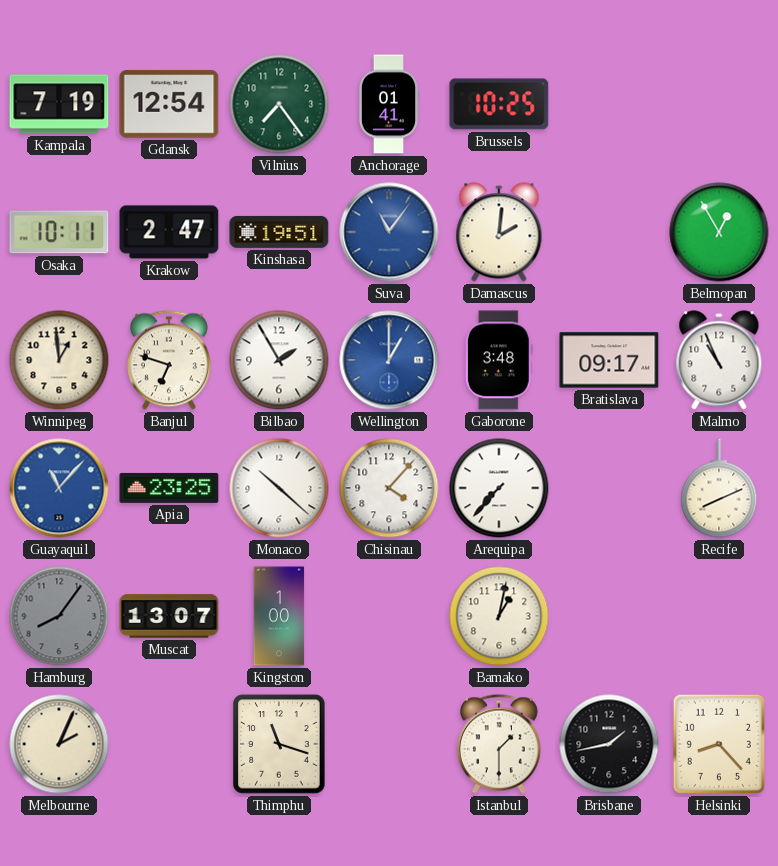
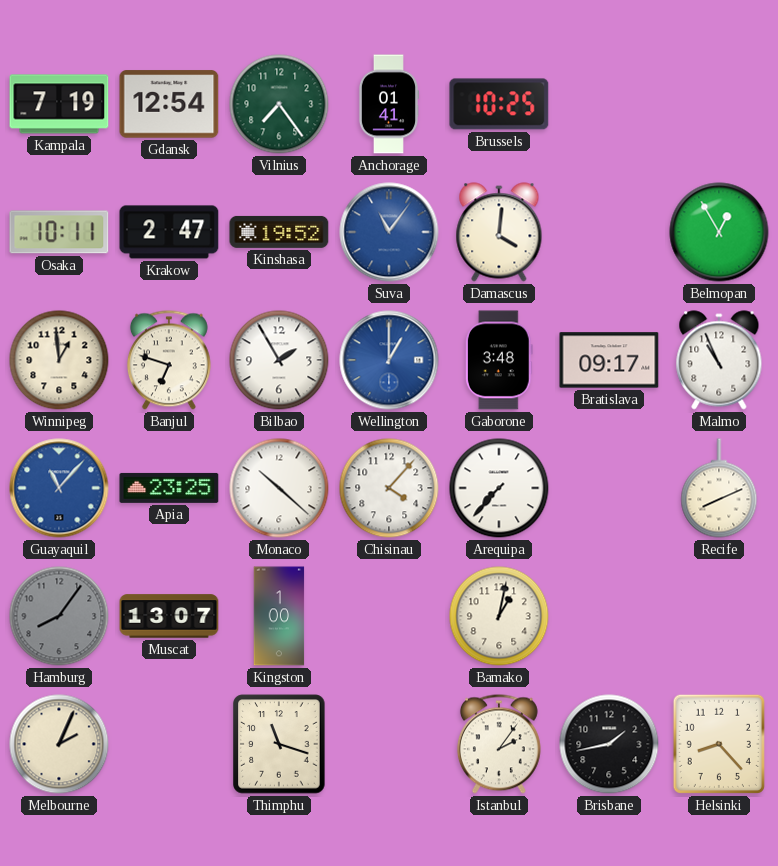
Kinshasa: 19:51 -> 19:52
Damascus: 2:01 -> 4:01
Istanbul: 1:30 -> 2:06
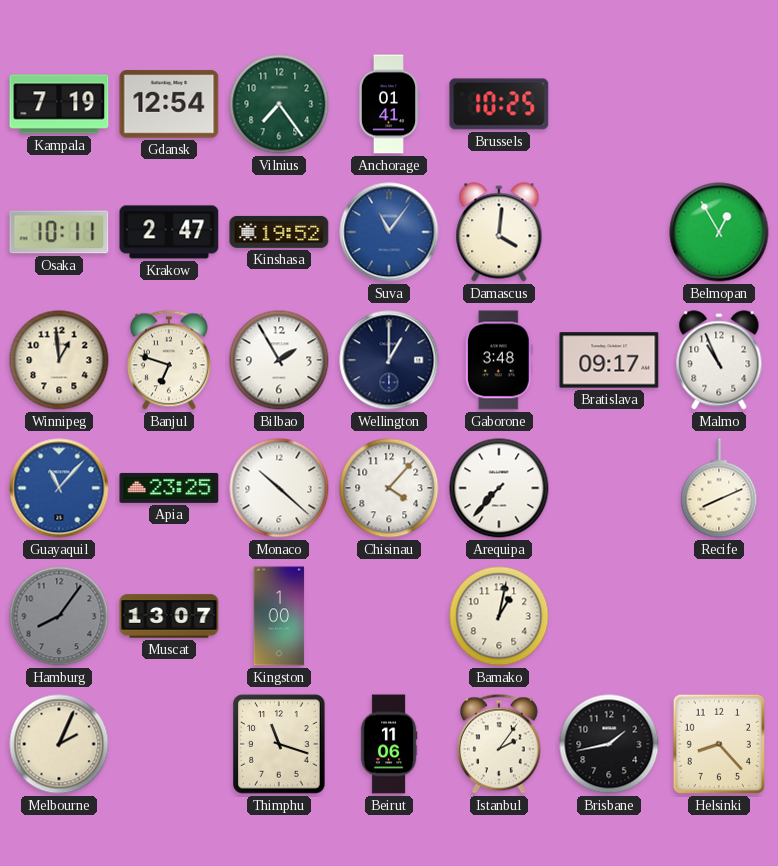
Wellington dial: blue -> navy
Beirut: none -> 11:06
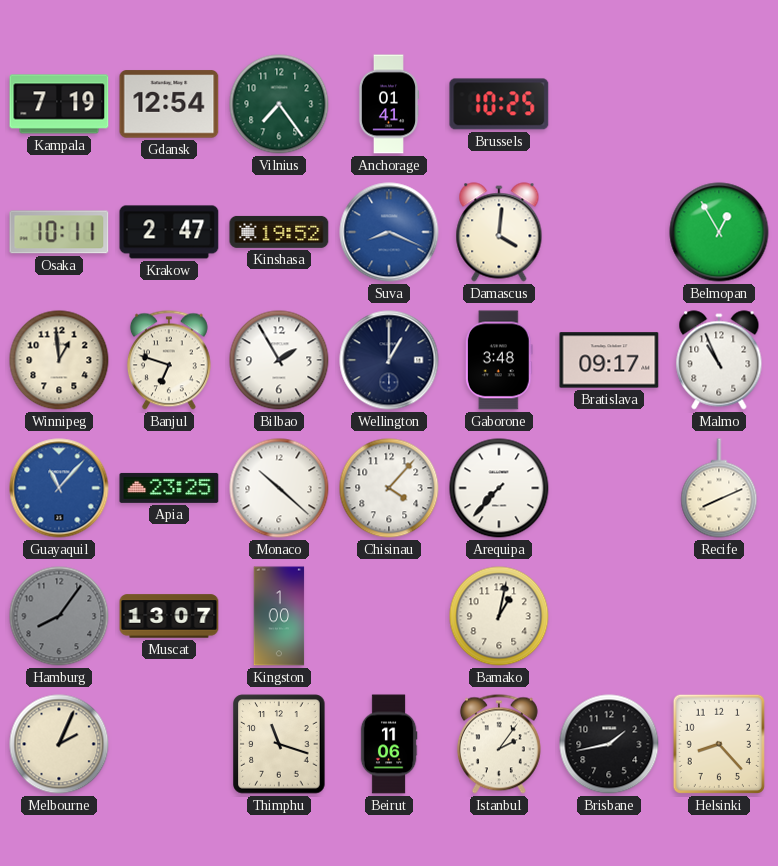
Suva: 11:06 -> 8:19
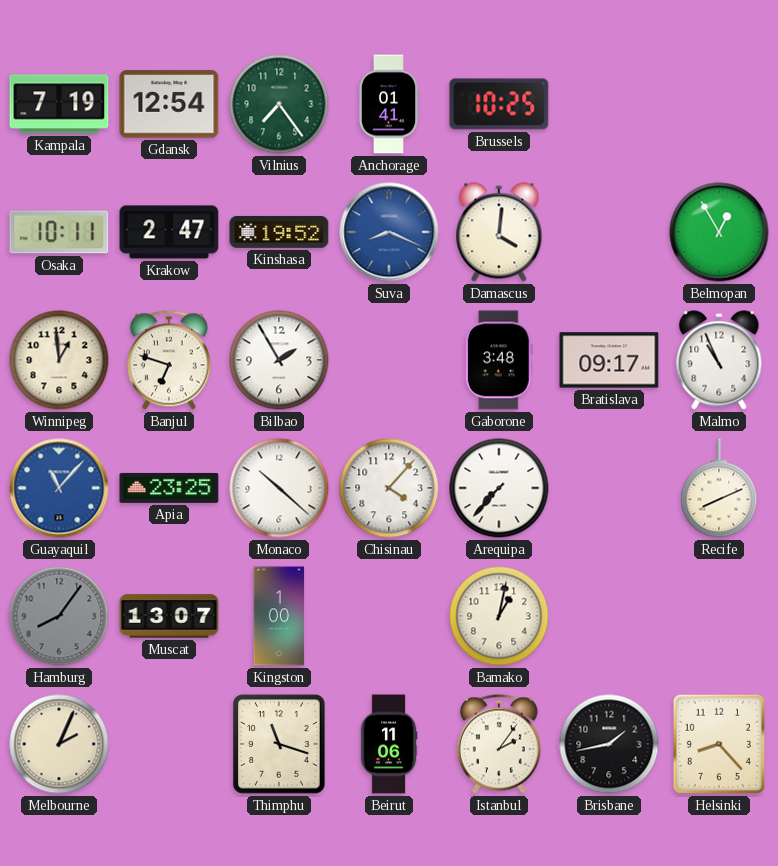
Wellington: 1:00 -> none
